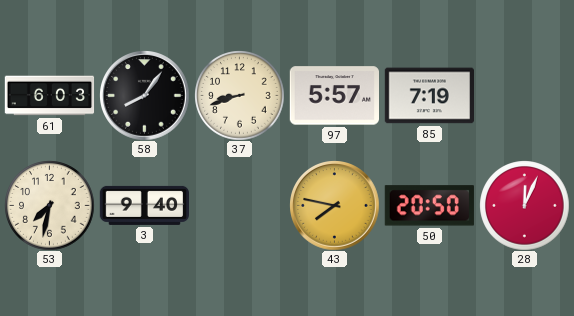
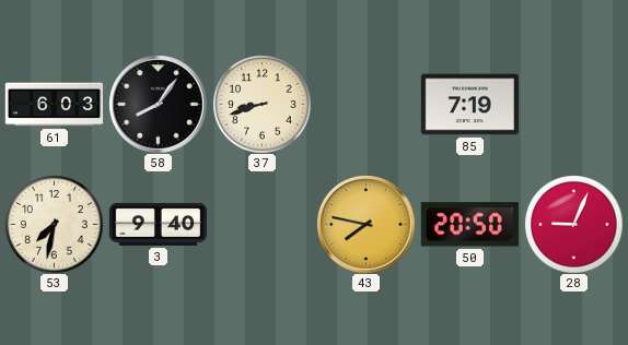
97: 5:57 -> none
28: 12:04 -> 9:04
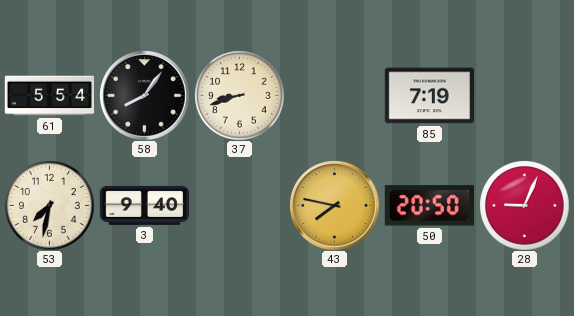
61: 6:03 -> 5:54
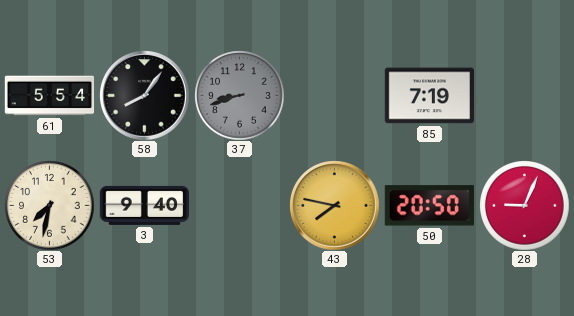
37 dial: cream -> grey
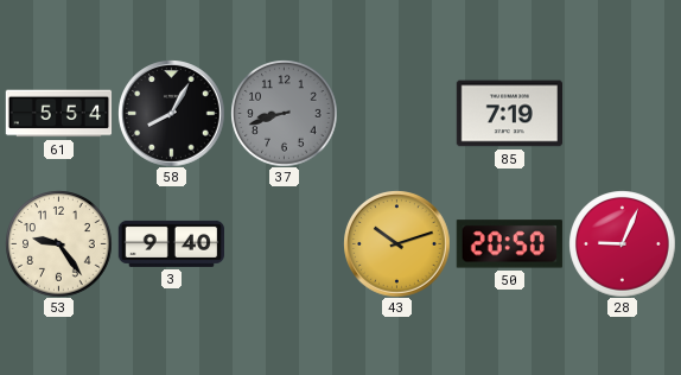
58: 8:06 -> 8:05
53: 7:32 -> 9:24
43: 7:47 -> 10:12
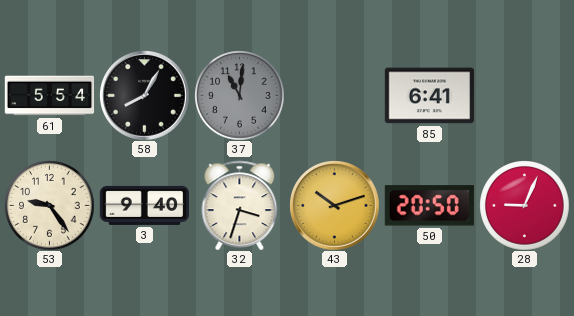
37: 8:42 -> 11:01
85: 7:19 -> 6:41
32: none -> 3:33
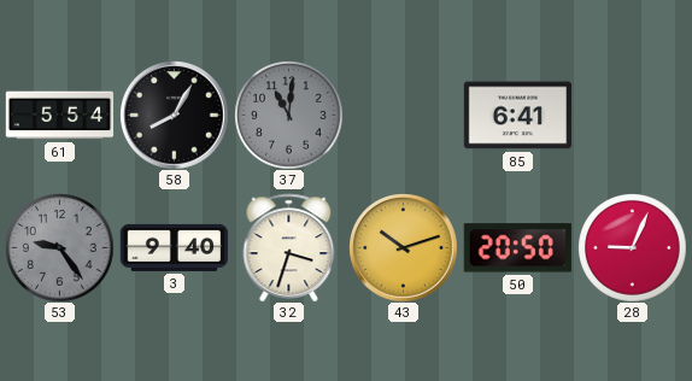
53 dial: cream -> grey
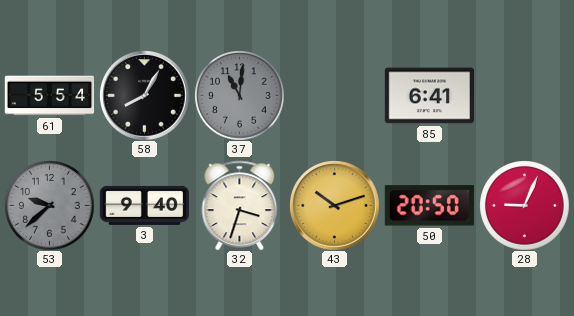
53: 9:24 -> 9:38
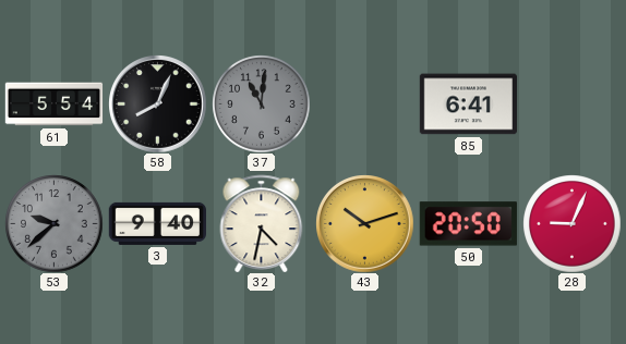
58: 8:05 -> 8:04
32: 3:33 -> 4:32
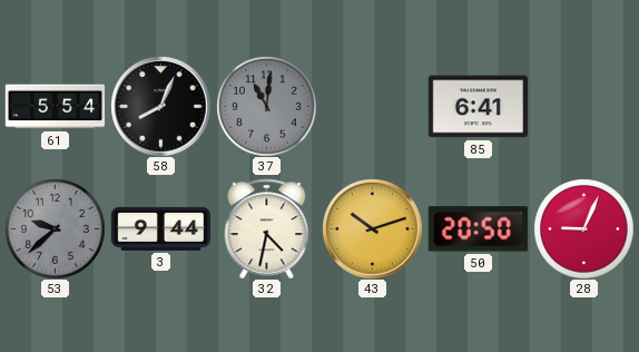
3: 9:40 -> 9:44
